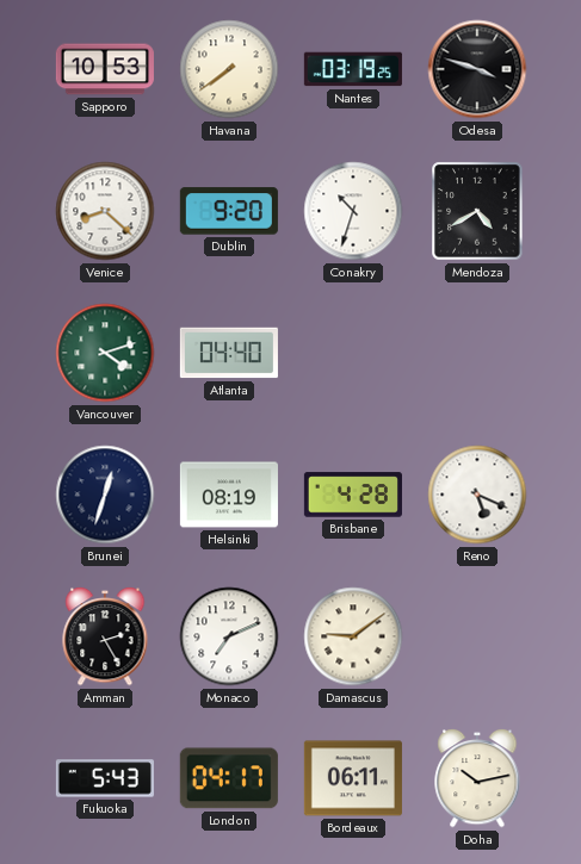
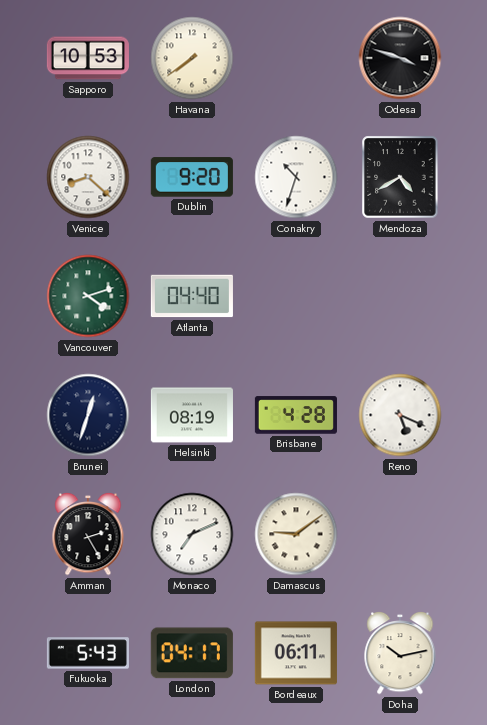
Nantes: 03:19 -> none
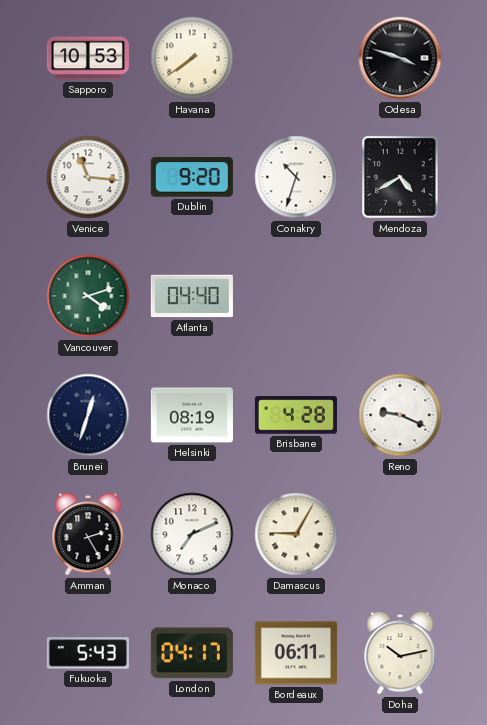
Venice: 8:22 -> 11:16
Reno: 5:19 -> 9:19
Damascus: 9:09 -> 9:05
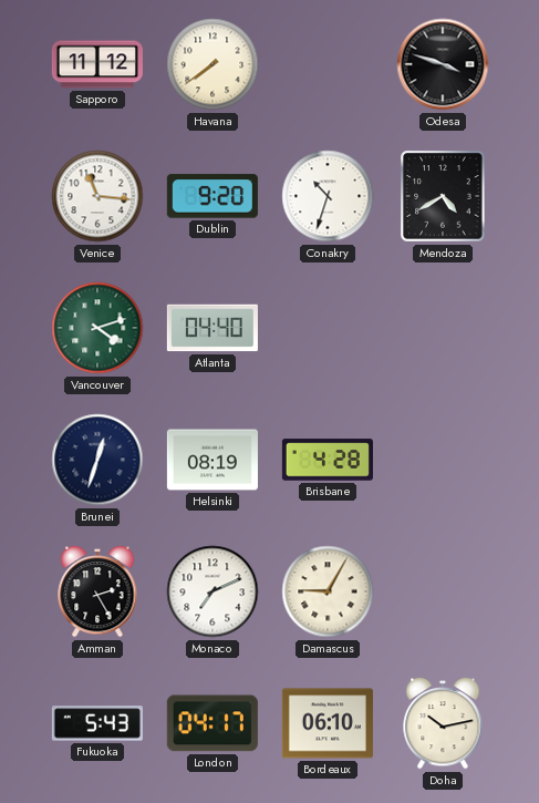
Sapporo: 10:53 -> 11:12
Reno: 9:19 -> none
Bordeaux: 06:11 -> 06:10
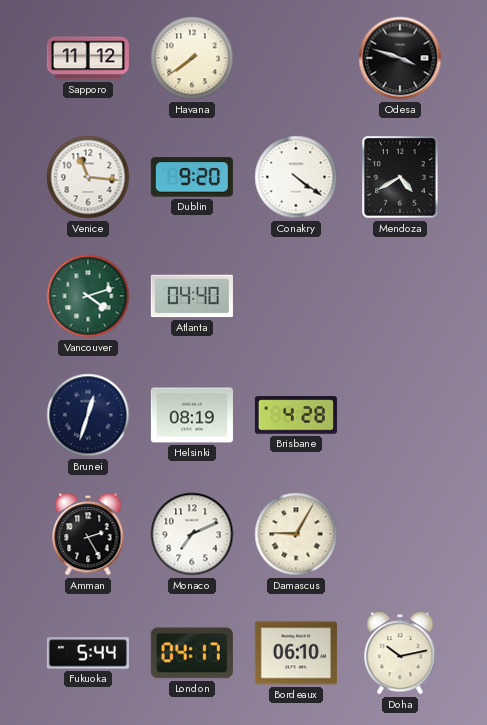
Conakry: 10:33 -> 4:21
Fukuoka: 5:43 -> 5:44
